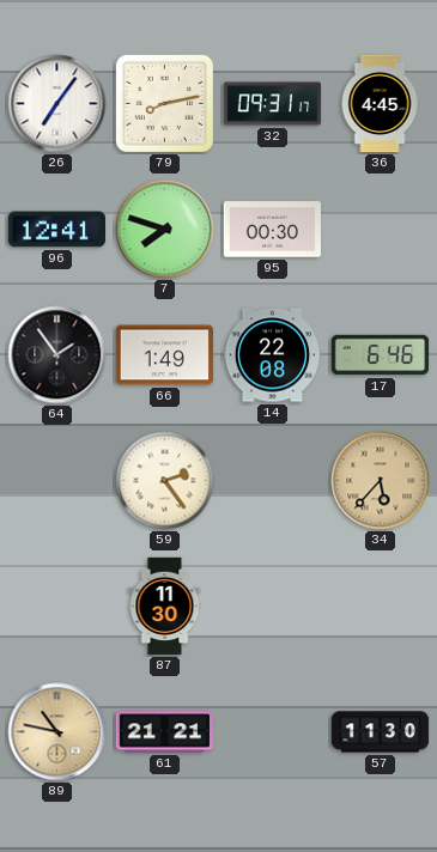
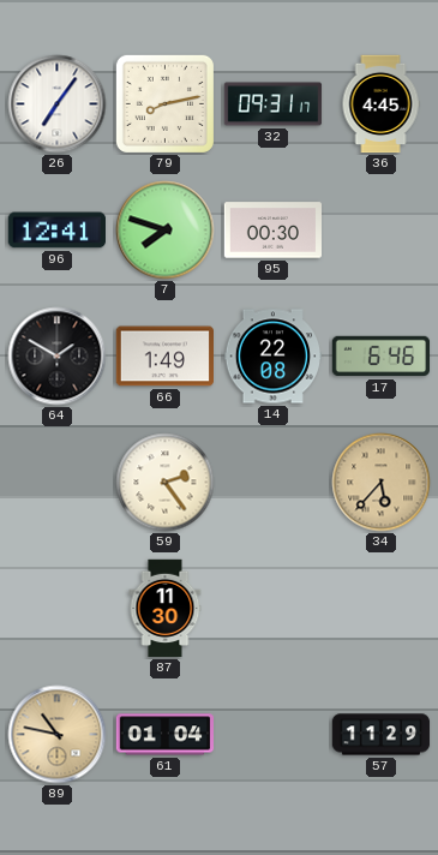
64: 1:54 -> 1:50
61: 21:21 -> 01:04
57: 11:30 -> 11:29
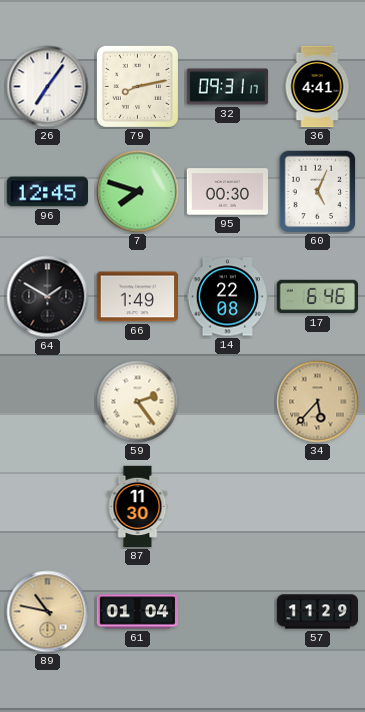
36: 4:45 -> 4:41
96: 12:41 -> 12:45
60: none -> 5:04
